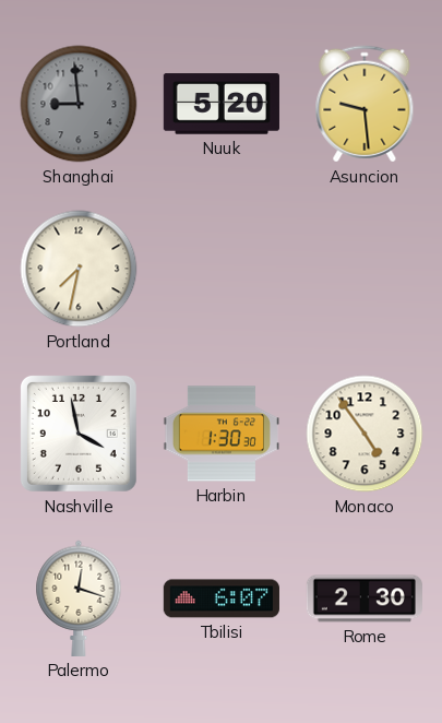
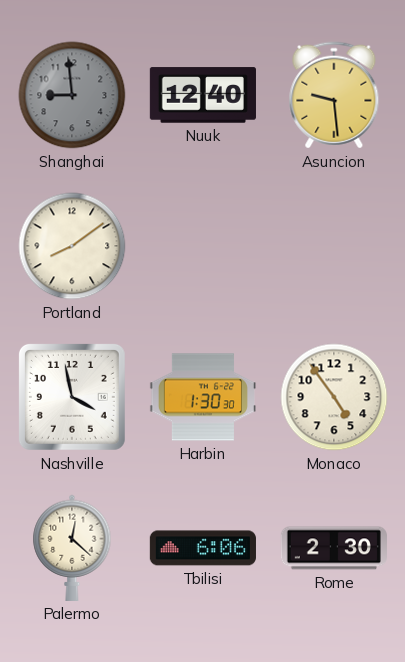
Nuuk: 5:20 -> 12:40
Portland: 7:32 -> 8:09
Palermo: 12:18 -> 12:22
Tbilisi: 6:07 -> 6:06
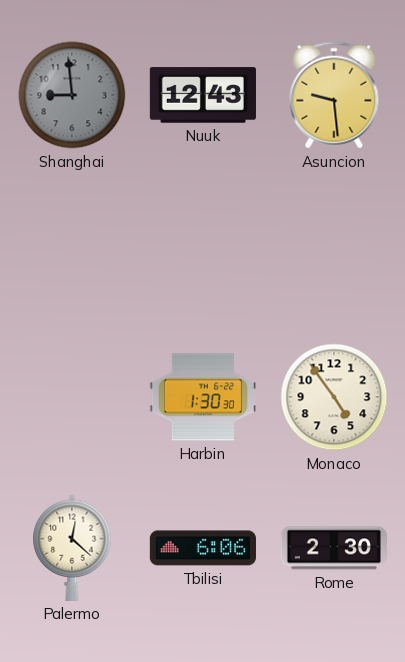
Nuuk: 12:40 -> 12:43
Portland: 8:09 -> none
Nashville: 3:58 -> none
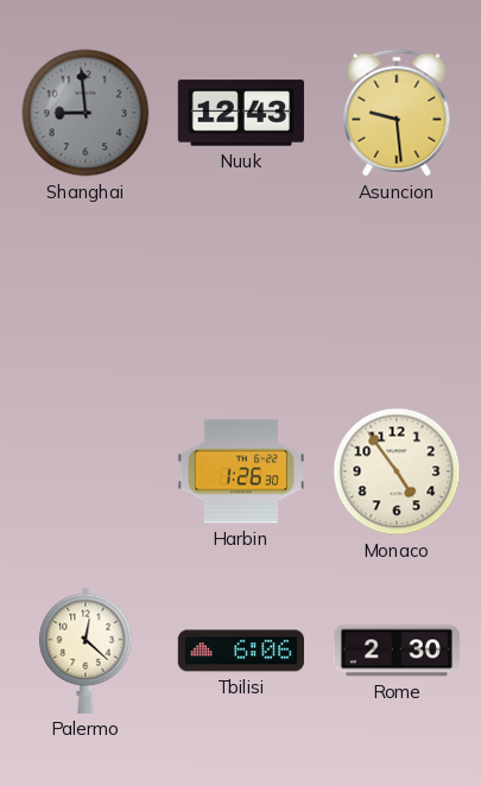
Harbin: 1:30 -> 1:26
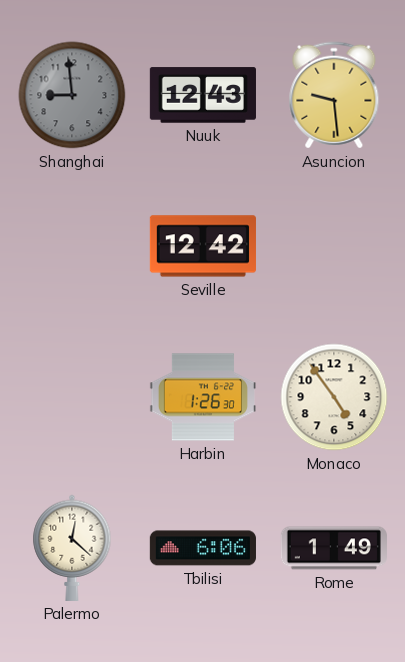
Seville: none -> 12:42
Rome: 2:30 -> 1:49
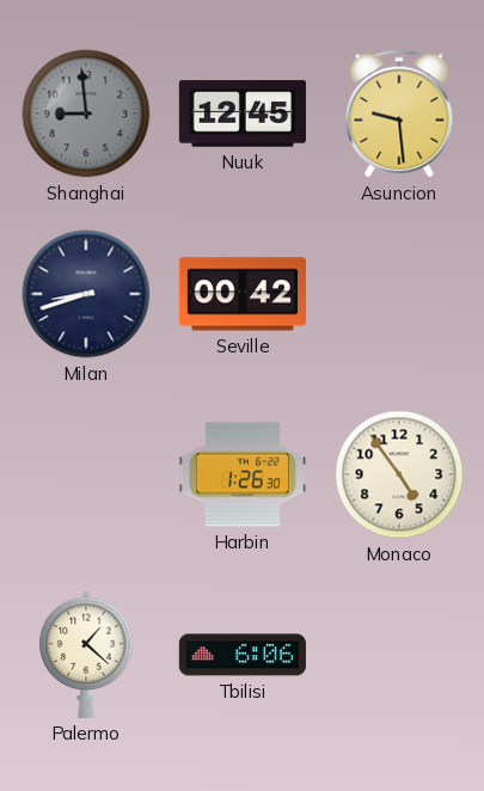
Nuuk: 12:43 -> 12:45
Milan: none -> 8:42
Seville: 12:42 -> 00:42
Palermo: 12:22 -> 1:22
Rome: 1:49 -> none
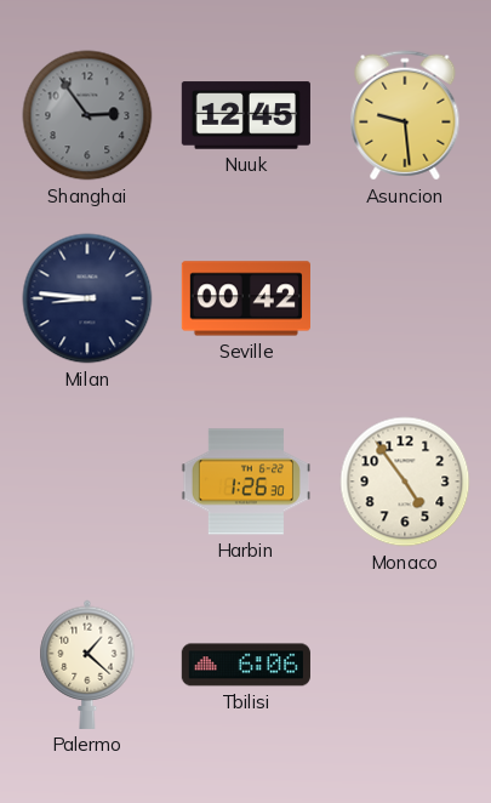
Shanghai: 8:59 -> 2:54
Milan: 8:42 -> 8:46
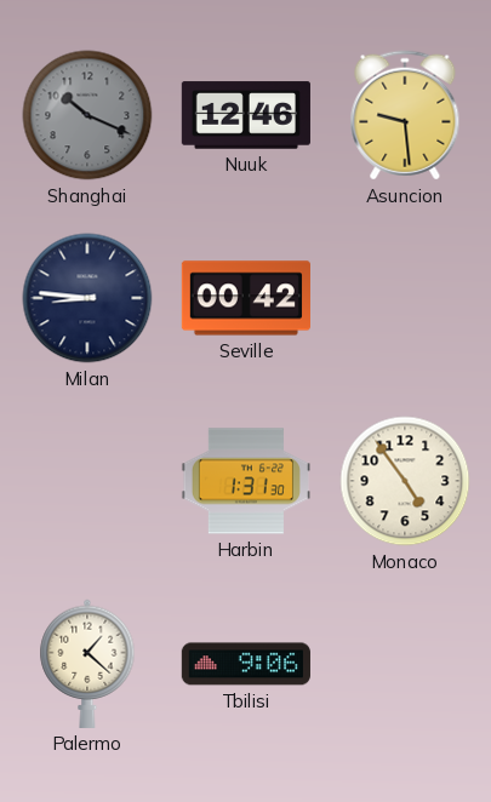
Shanghai: 2:54 -> 10:19
Nuuk: 12:45 -> 12:46
Harbin: 1:26 -> 1:31
Tbilisi: 6:06 -> 9:06
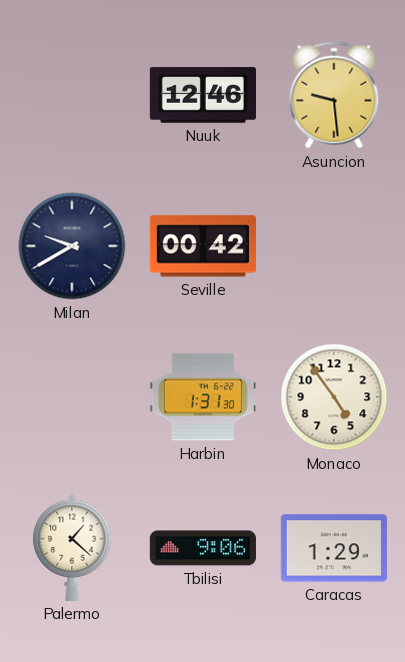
Shanghai: 10:19 -> none
Milan: 8:46 -> 9:40
Caracas: none -> 1:29
